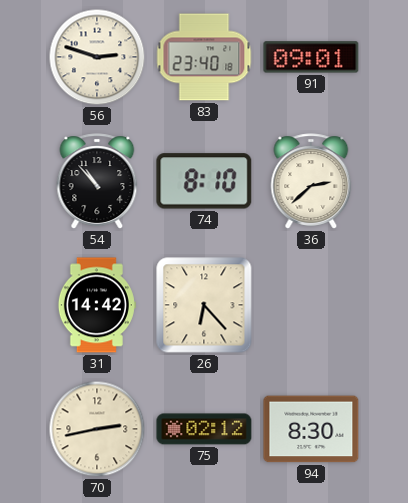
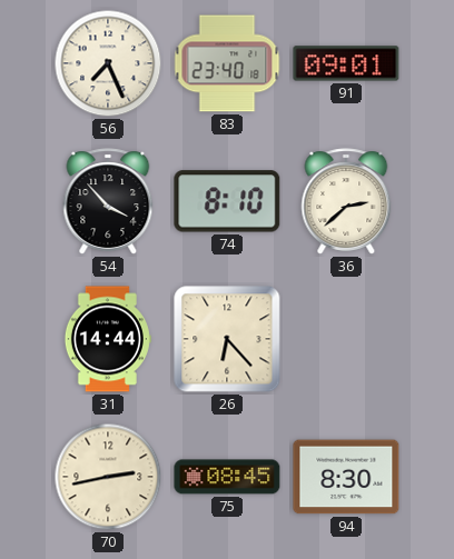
56: 2:48 -> 7:26
54: 10:53 -> 3:53
31: 14:42 -> 14:44
75: 02:12 -> 08:45
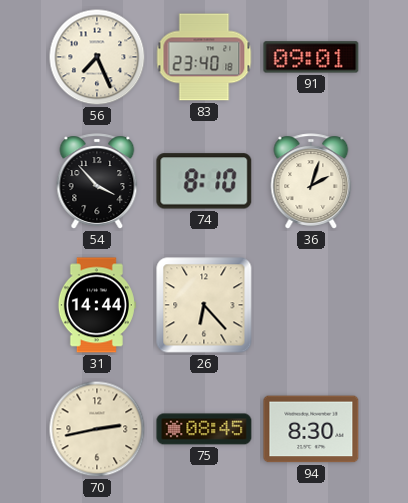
36: 2:38 -> 2:03
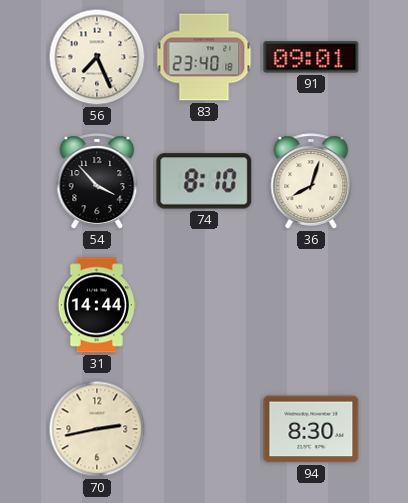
36: 2:03 -> 8:03
26: 6:23 -> none
75: 08:45 -> none
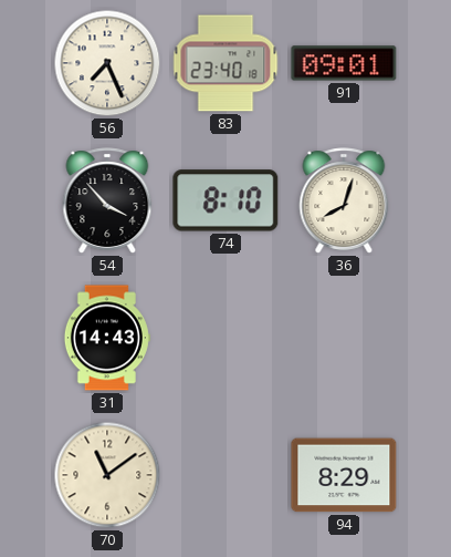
31: 14:44 -> 14:43
70: 2:43 -> 11:09
94: 8:30 -> 8:29
